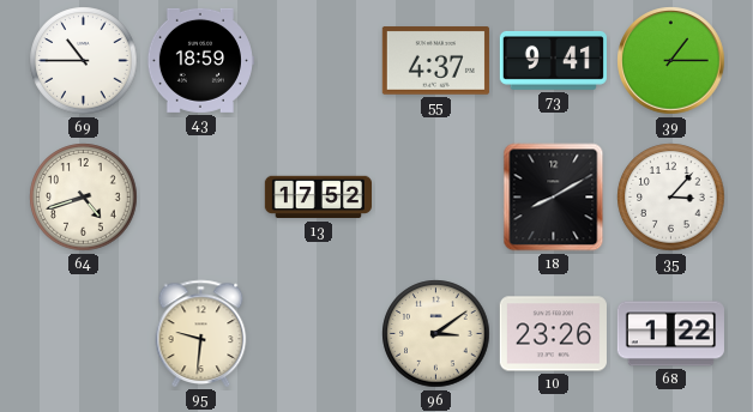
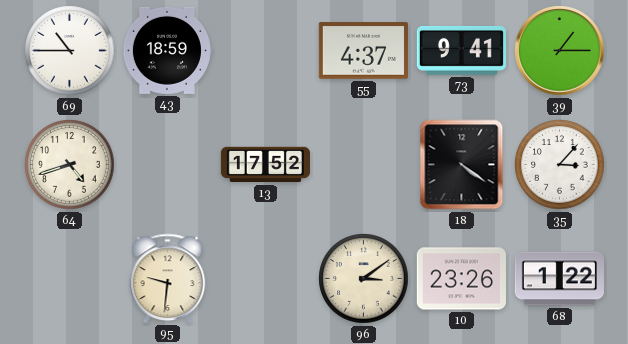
18: 8:10 -> 4:21
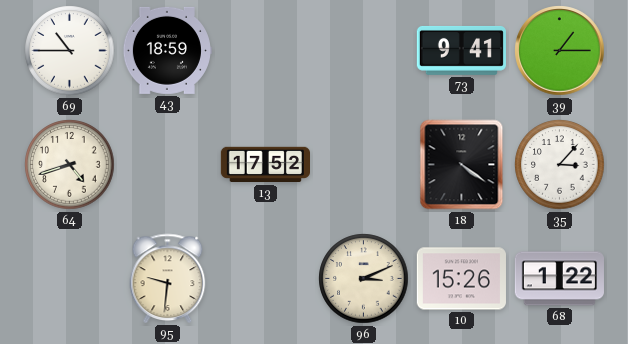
55: 4:37 -> none
96: 3:09 -> 3:11
10: 23:26 -> 15:26
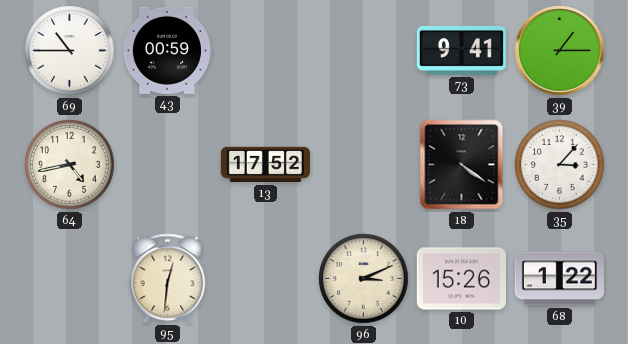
43: 18:59 -> 00:59
64: 4:42 -> 4:43
95: 9:31 -> 12:31
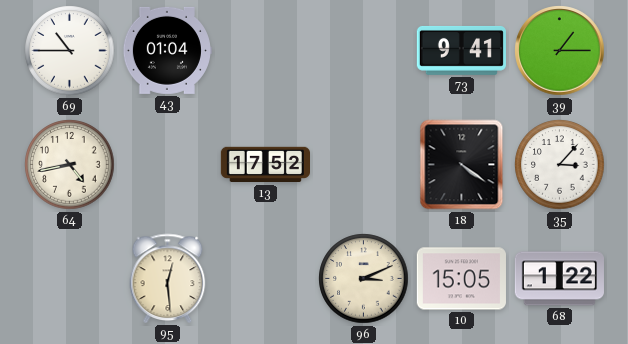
43: 00:59 -> 01:04
95: 12:31 -> 12:29
10: 15:26 -> 15:05
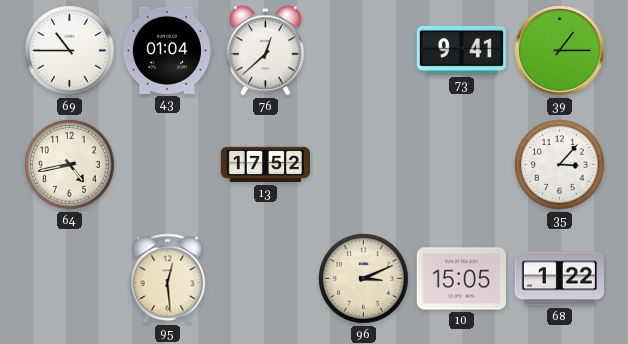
76: none -> 12:38
18: 4:21 -> none
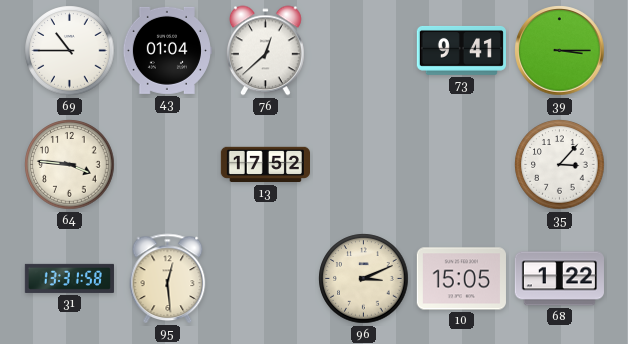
39: 1:15 -> 3:15
64: 4:43 -> 3:46
31: none -> 13:31
